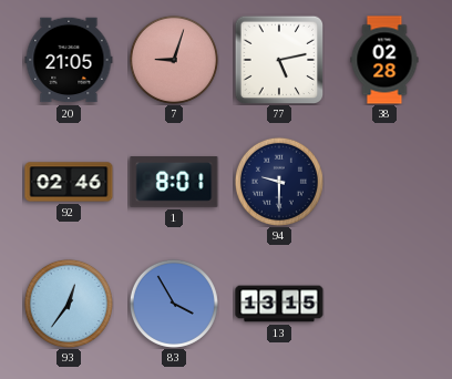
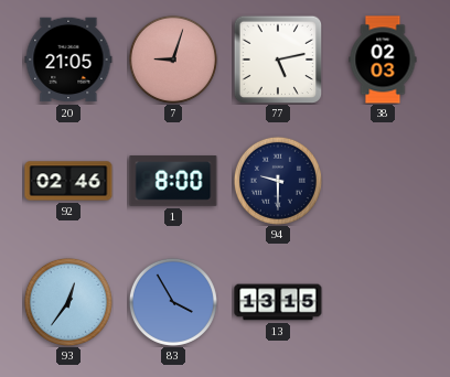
38: 02:28 -> 02:03
1: 8:01 -> 8:00
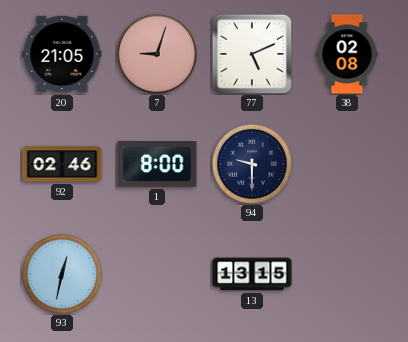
77: 5:13 -> 5:11
38: 02:03 -> 02:08
93: 12:36 -> 12:32
83: 3:55 -> none
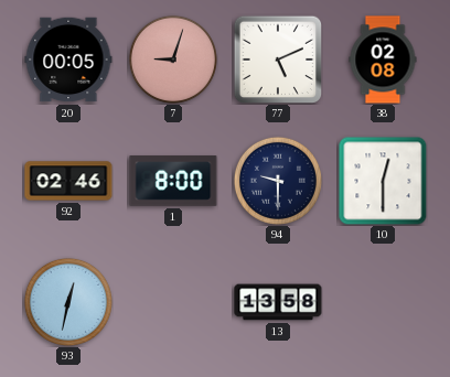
20: 21:05 -> 00:05
10: none -> 12:30
13: 13:15 -> 13:58
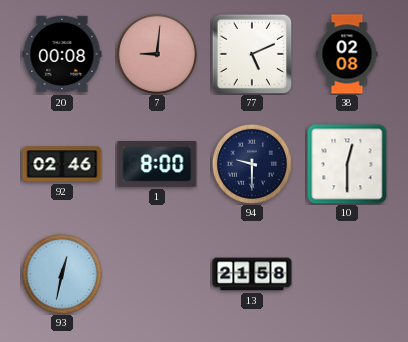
20: 00:05 -> 00:08
7: 9:03 -> 9:01
13: 13:58 -> 21:58
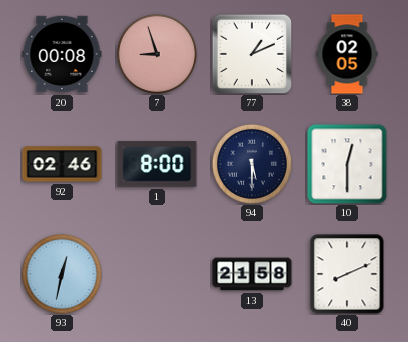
7: 9:01 -> 8:57
77: 5:11 -> 1:11
38: 02:08 -> 02:05
94: 9:30 -> 5:30
40: none -> 8:11
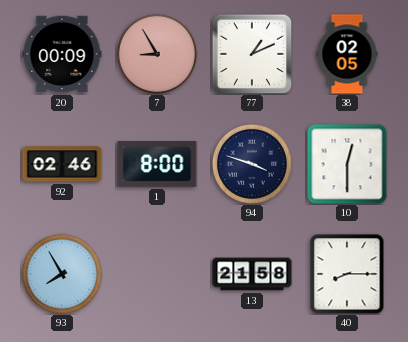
20: 00:08 -> 00:09
7: 8:57 -> 8:55
94: 5:30 -> 3:48
93: 12:32 -> 7:55
40: 8:11 -> 8:15
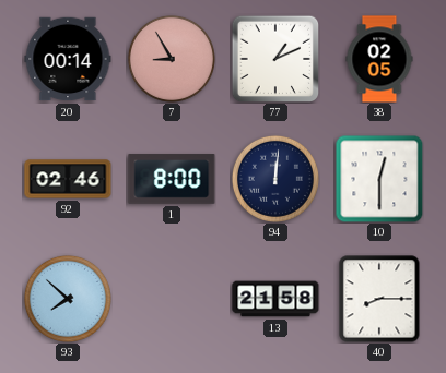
20: 00:09 -> 00:14
94: 3:48 -> 12:01
93: 7:55 -> 7:52
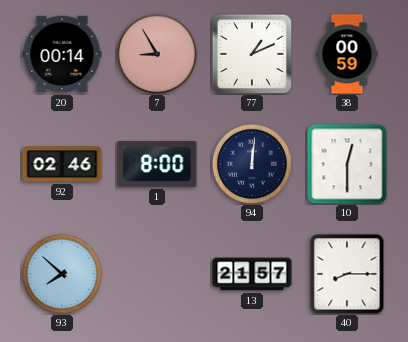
38: 02:05 -> 00:59
13: 21:58 -> 21:57
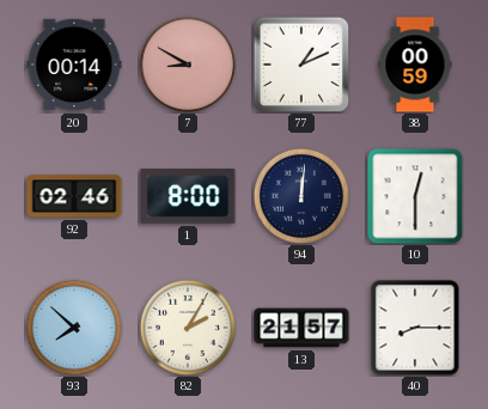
7: 8:55 -> 8:50
82: none -> 2:05
